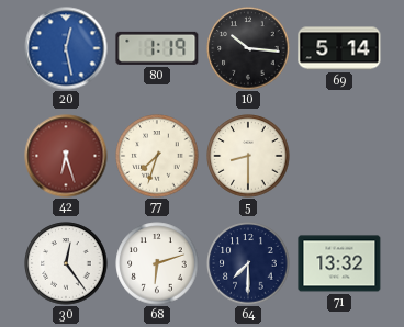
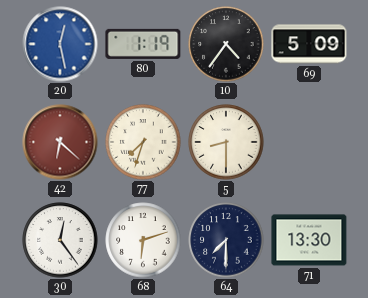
10: 10:16 -> 4:36
69: 5:14 -> 5:09
42: 6:27 -> 6:22
71: 13:32 -> 13:30
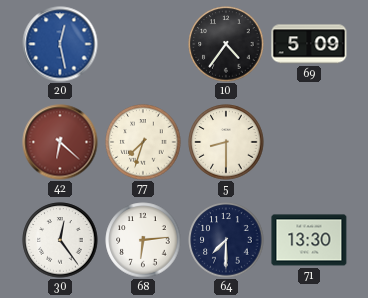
80: 1:19 -> none
68: 6:12 -> 6:14
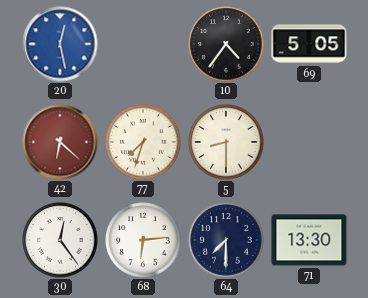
69: 5:09 -> 5:05
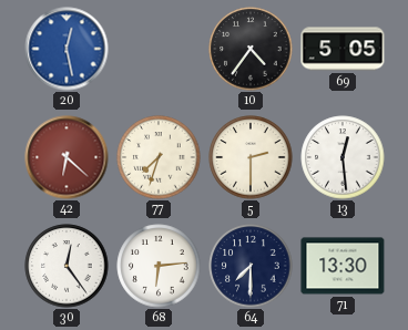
5: 8:30 -> 2:30
13: none -> 12:29
